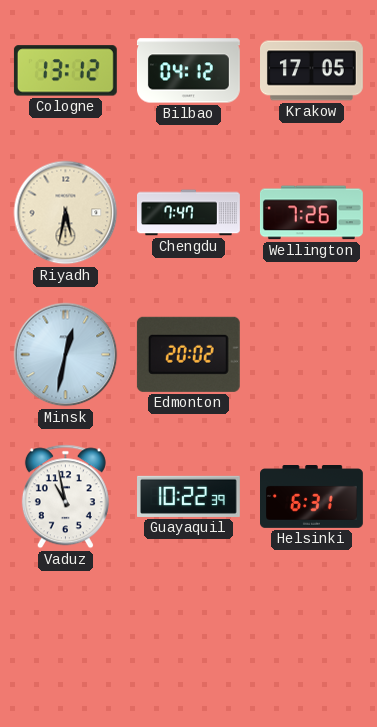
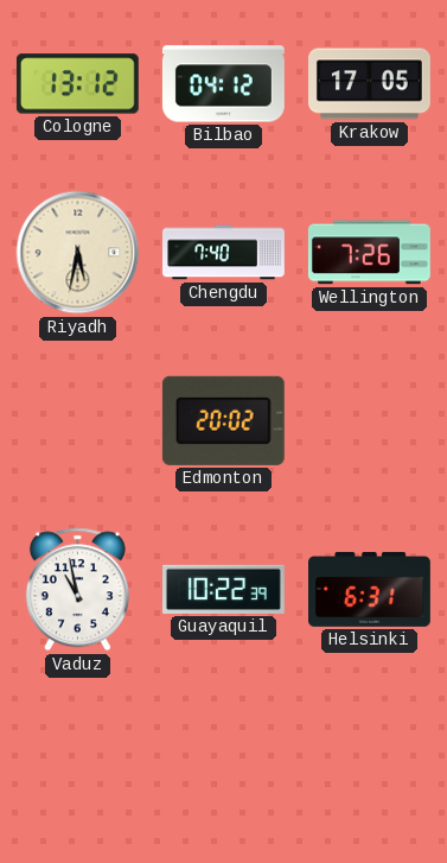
Chengdu: 7:47 -> 7:40
Minsk: 12:32 -> none
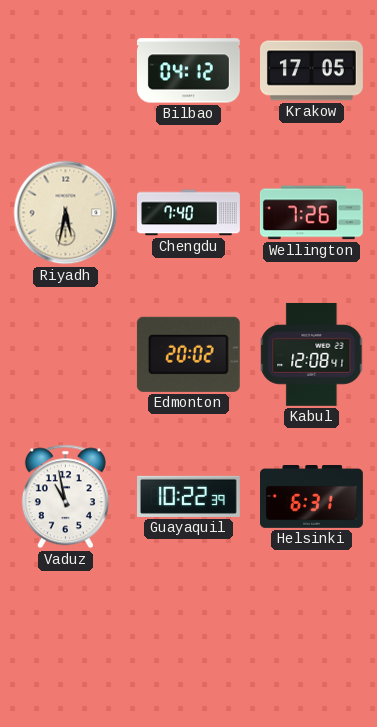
Cologne: 13:12 -> none
Kabul: none -> 12:08
